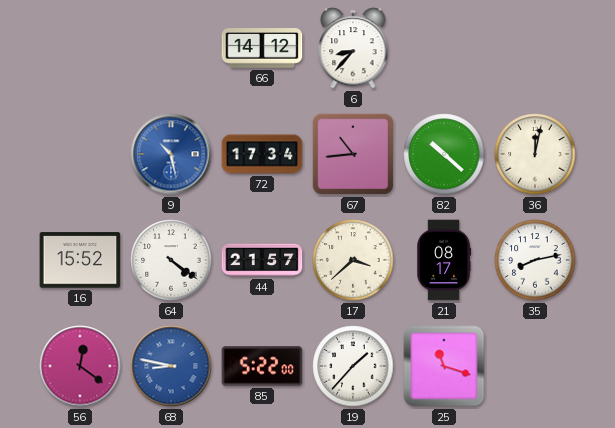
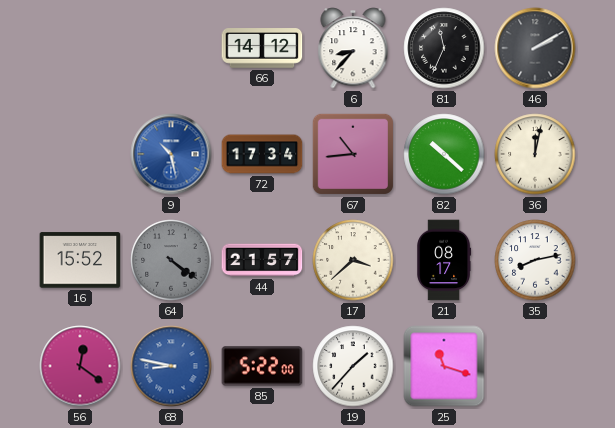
81: none -> 11:34
46: none -> 2:10
64 dial: white -> grey
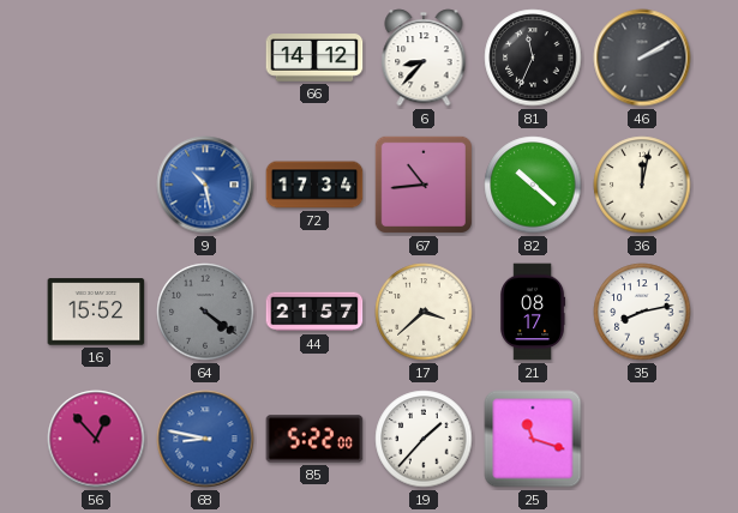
56: 12:21 -> 12:53
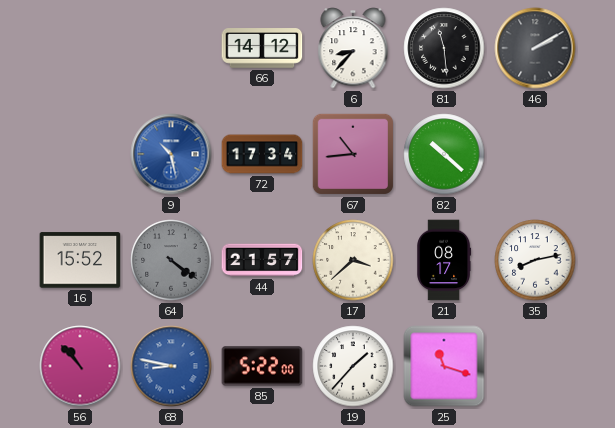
81: 11:34 -> 11:29
36: 12:02 -> none
56: 12:53 -> 10:53
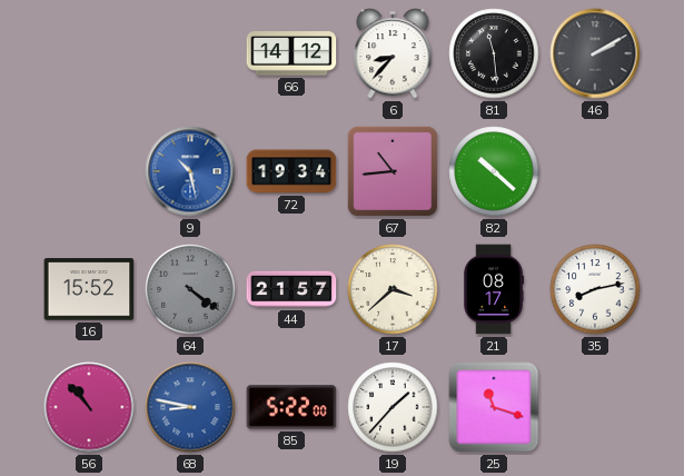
72: 17:34 -> 19:34
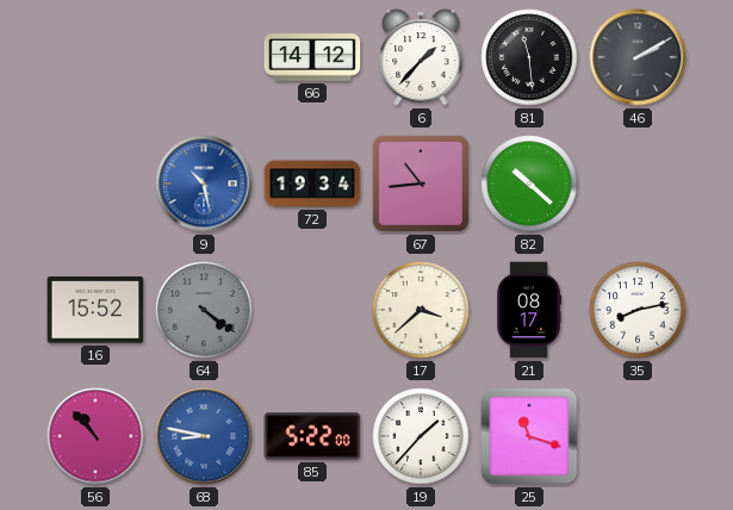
6: 8:37 -> 1:37
44: 21:57 -> none
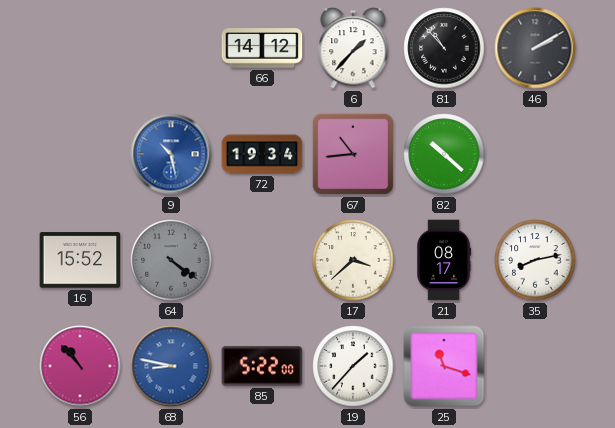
81: 11:29 -> 10:53
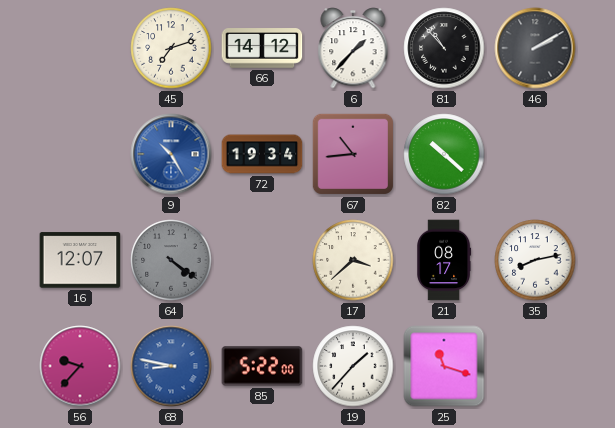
45: none -> 7:12
9: 10:28 -> 10:25
16: 15:52 -> 12:07
56: 10:53 -> 9:37
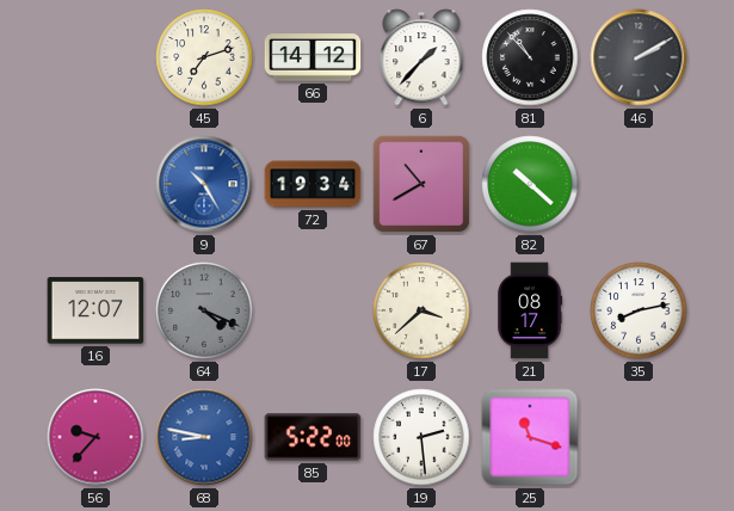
67: 10:44 -> 10:40
64: 4:21 -> 4:19
19: 1:37 -> 2:29
